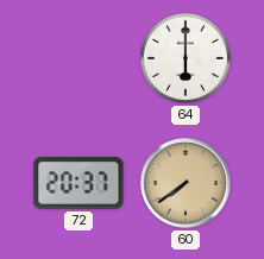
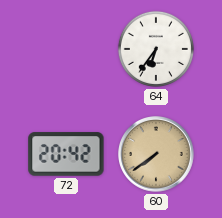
64: 6:00 -> 6:36
72: 20:37 -> 20:42
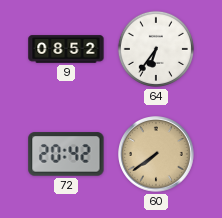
9: none -> 08:52
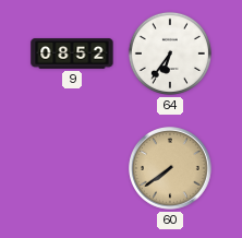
72: 20:42 -> none
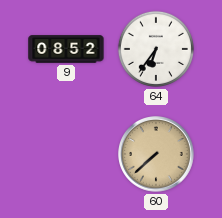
60: 7:39 -> 7:38
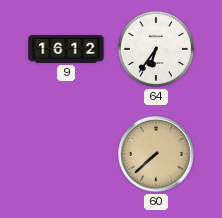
9: 08:52 -> 16:12
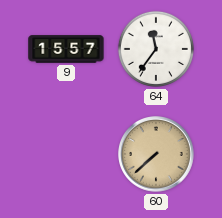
9: 16:12 -> 15:57
64: 6:36 -> 11:36
